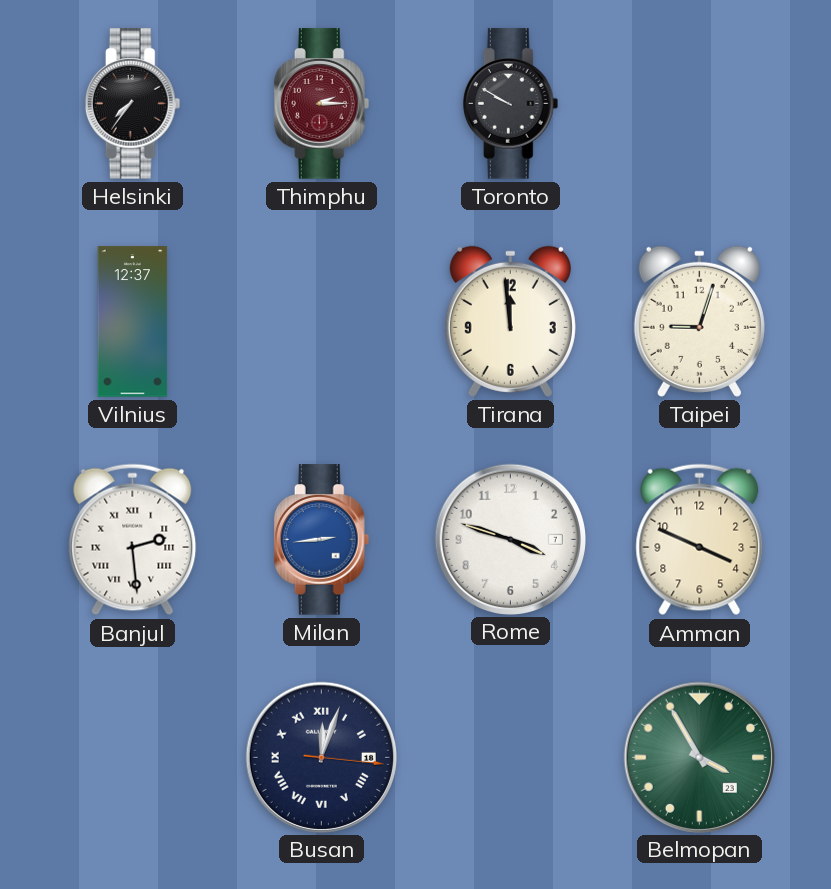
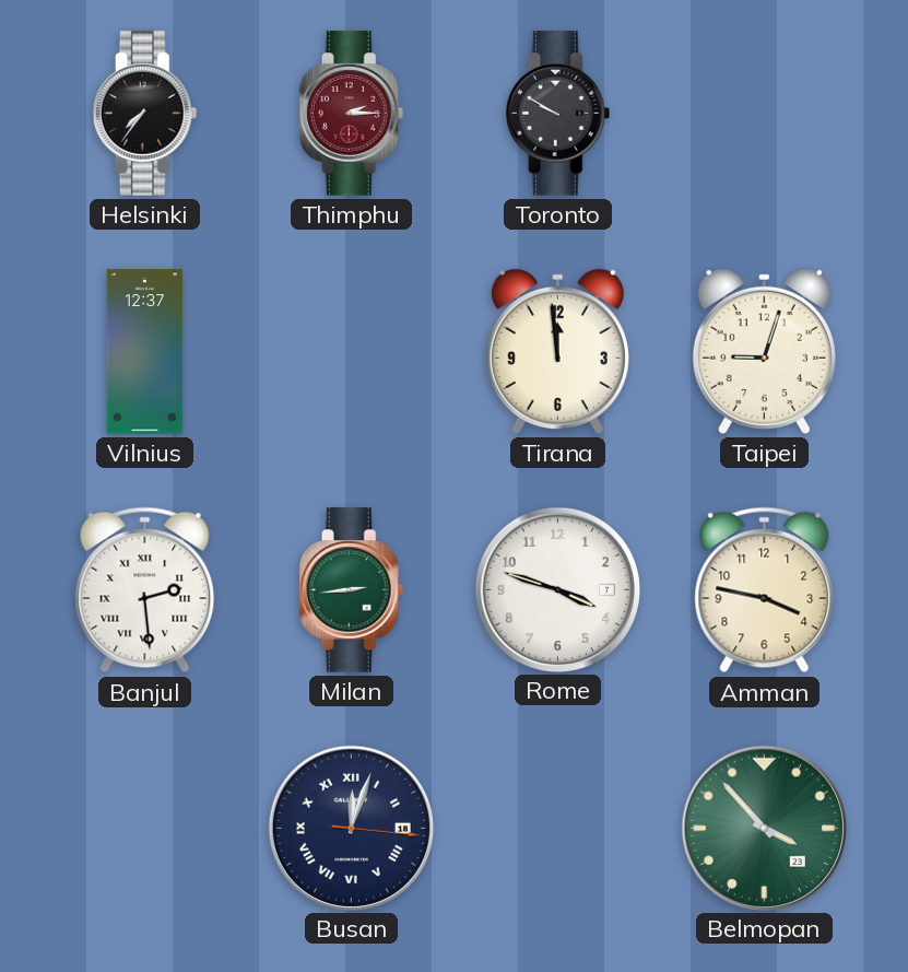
Milan dial: blue -> green
Amman: 3:49 -> 3:47
Belmopan: 3:55 -> 3:53
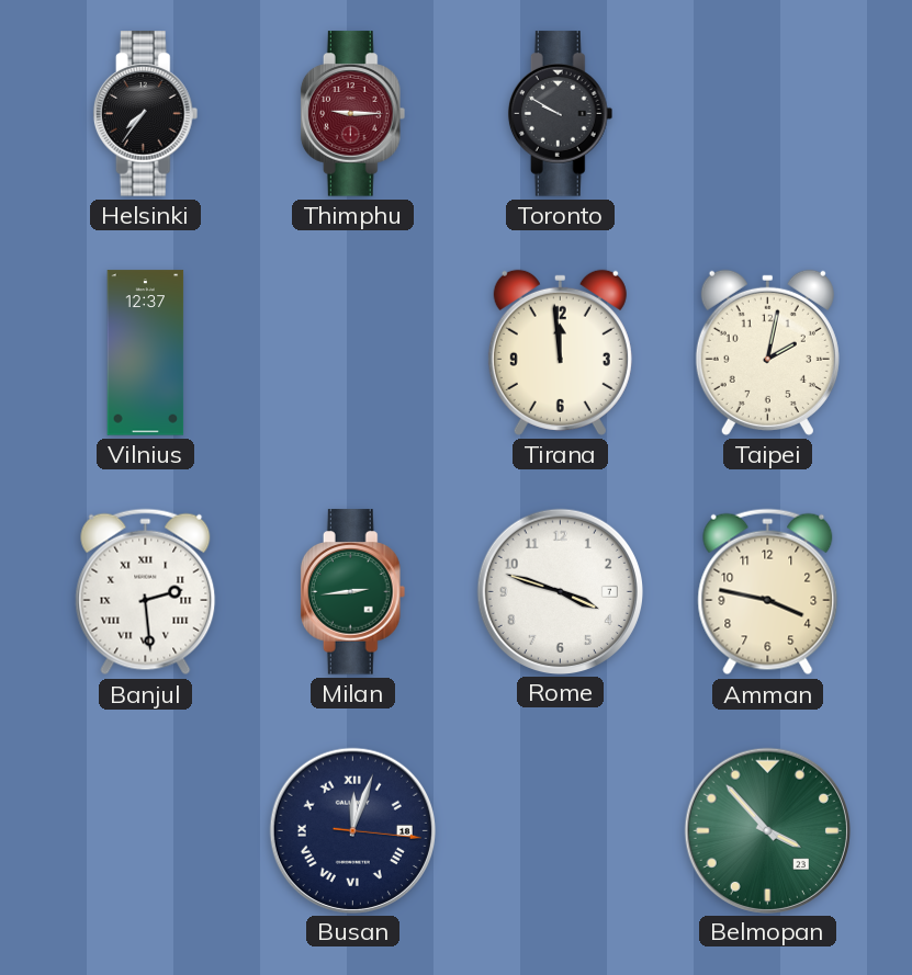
Thimphu: 2:15 -> 9:15
Taipei: 9:03 -> 2:02
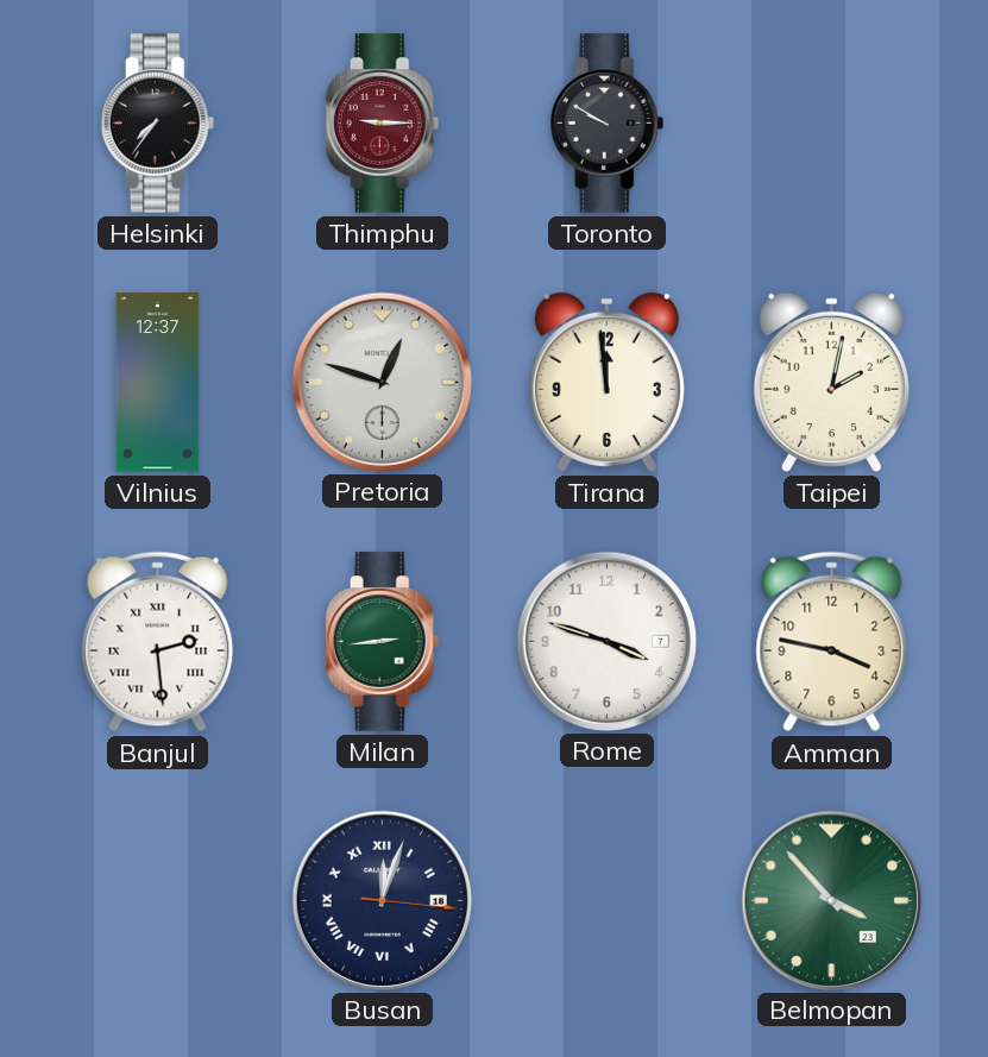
Pretoria: none -> 12:48
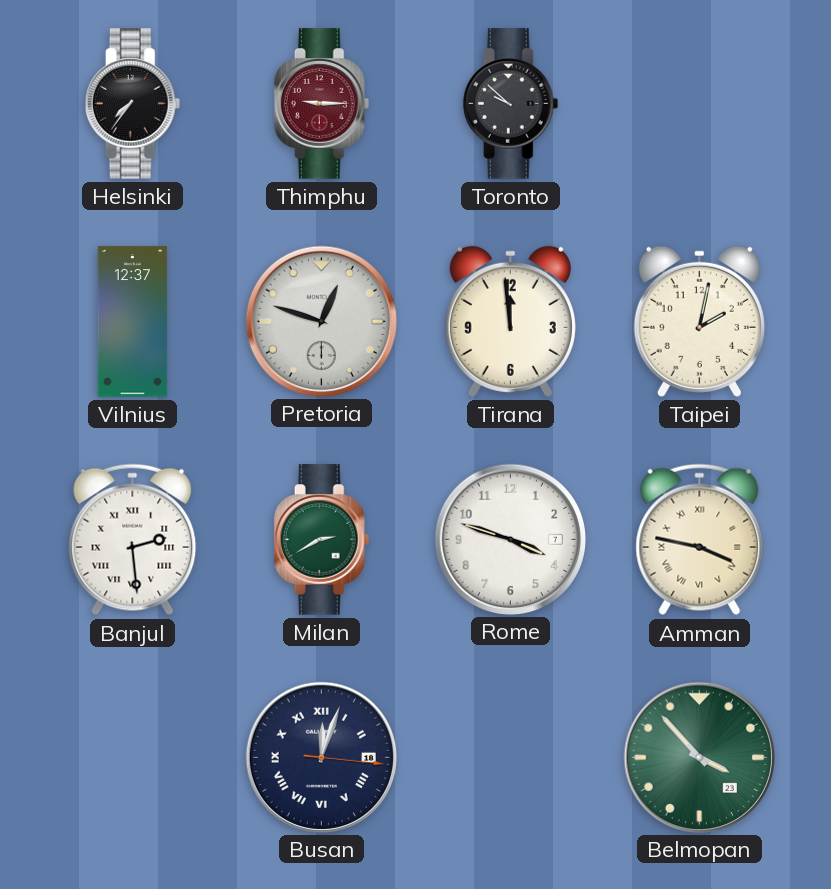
Toronto: 9:50 -> 9:52
Milan: 2:44 -> 2:40
Amman numerals: Arabic -> Roman
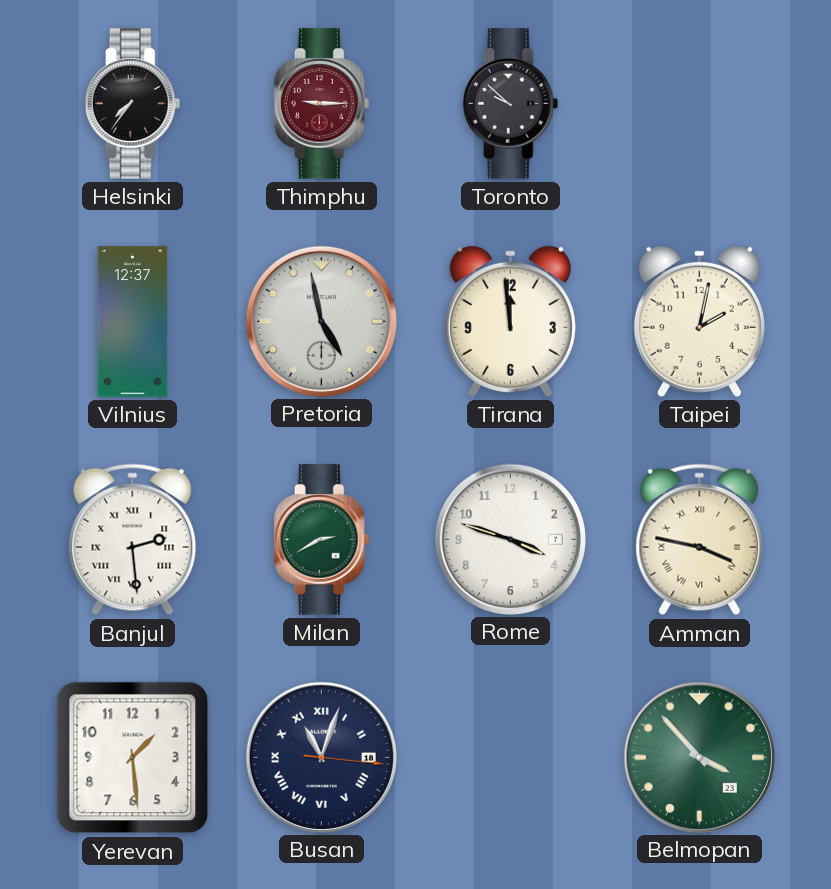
Pretoria: 12:48 -> 4:58
Yerevan: none -> 1:29
Busan: 12:03 -> 11:03
